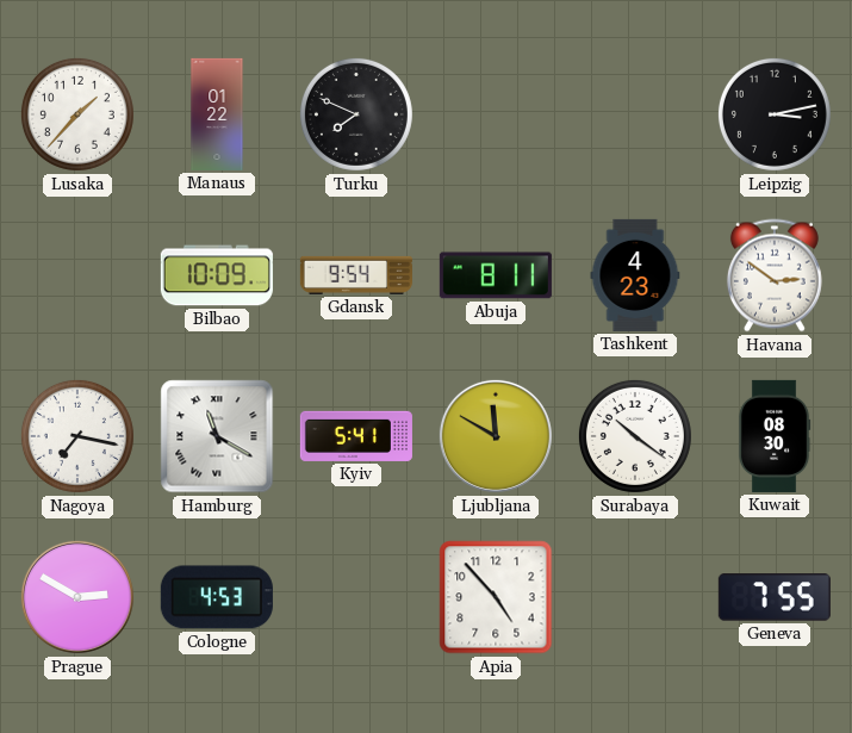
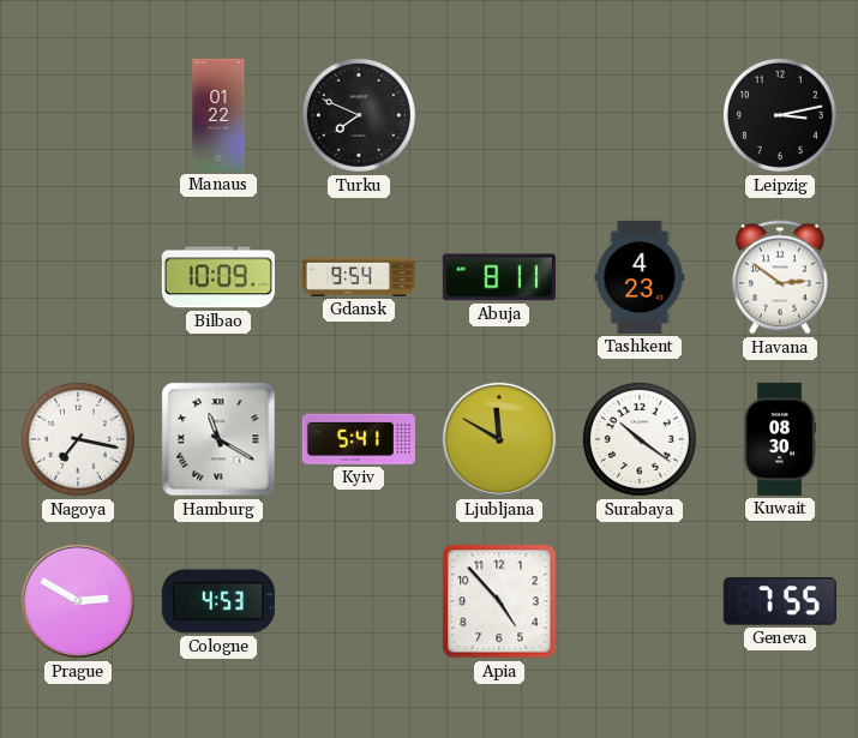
Lusaka: 1:37 -> none
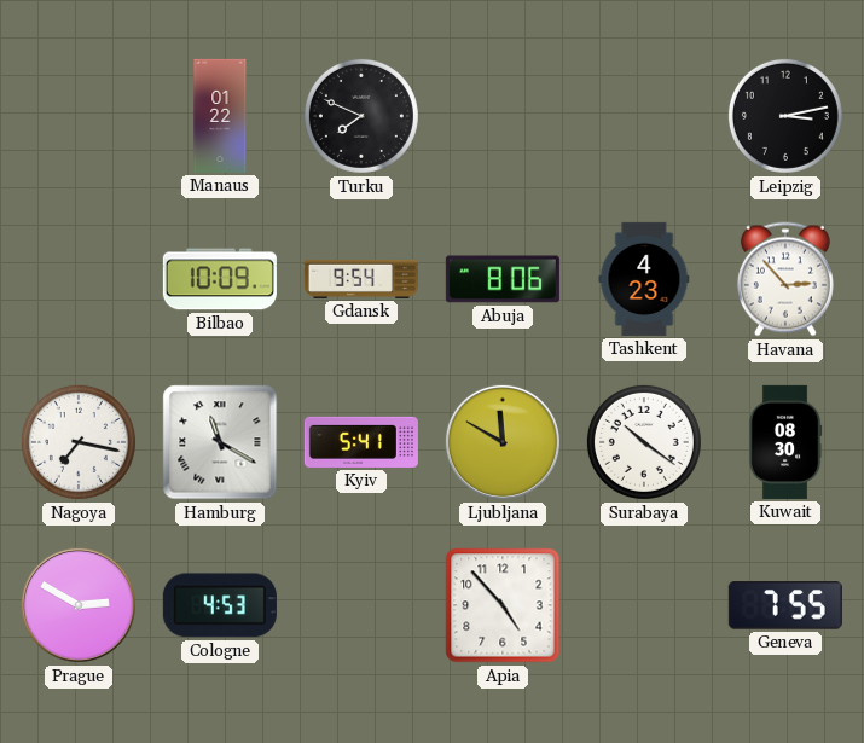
Abuja: 8:11 -> 8:06
Havana: 2:51 -> 2:53
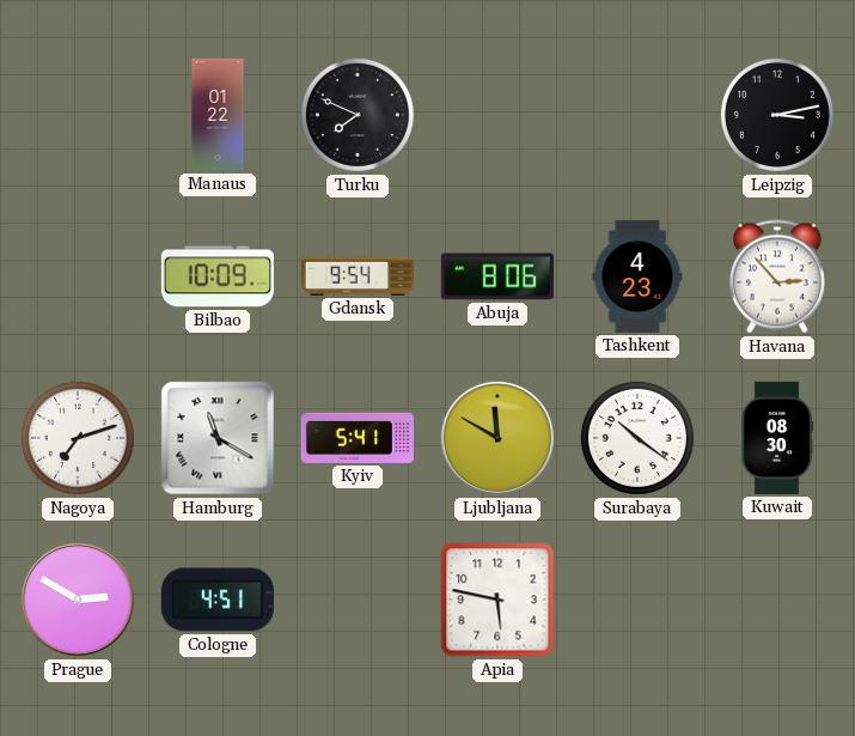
Nagoya: 7:17 -> 7:12
Cologne: 4:53 -> 4:51
Apia: 4:53 -> 5:47
Geneva: 7:55 -> none
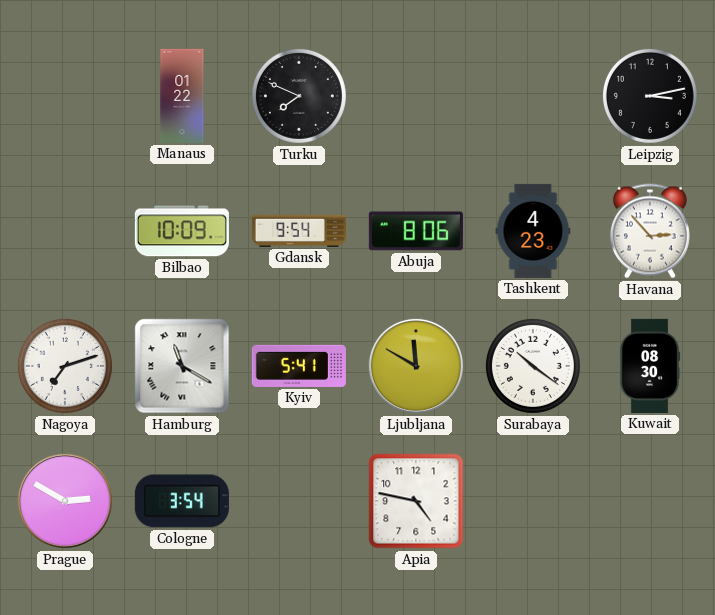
Cologne: 4:51 -> 3:54
Apia: 5:47 -> 4:47
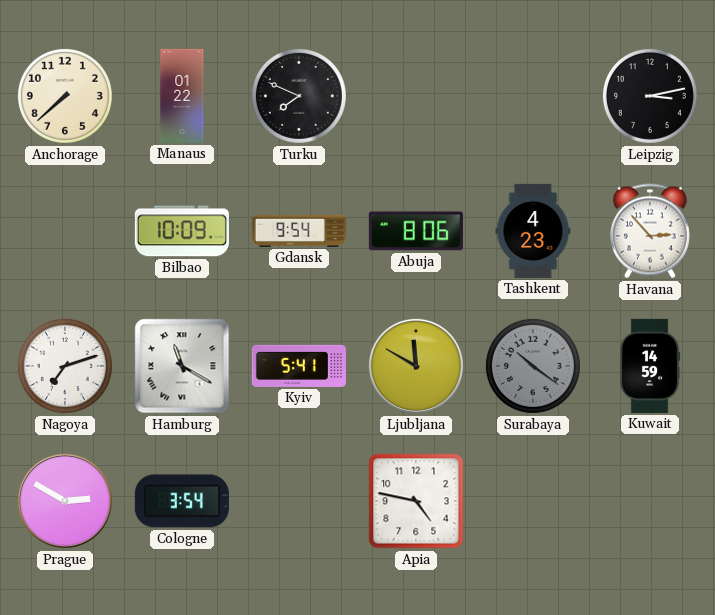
Anchorage: none -> 7:38
Surabaya dial: white -> grey
Kuwait: 08:30 -> 14:59
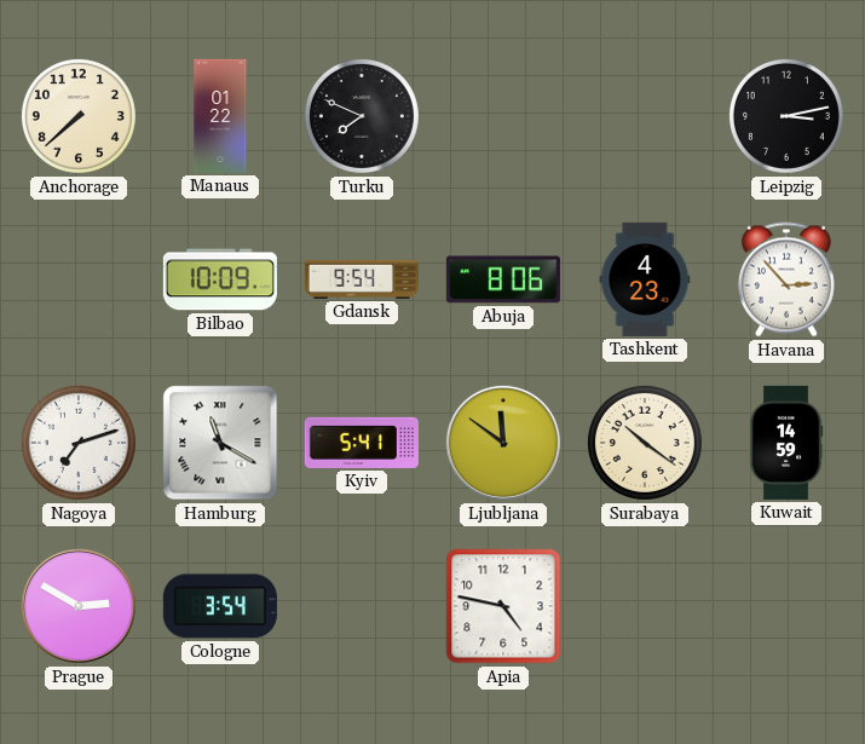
Ljubljana: 11:50 -> 11:51
Surabaya dial: grey -> cream
